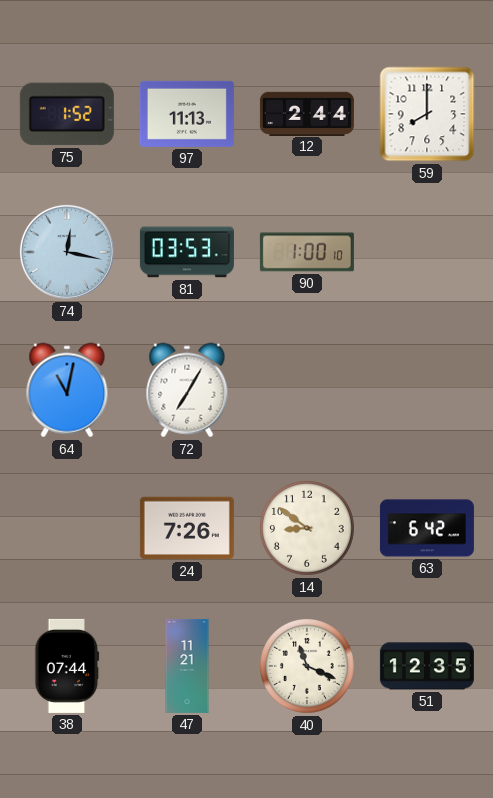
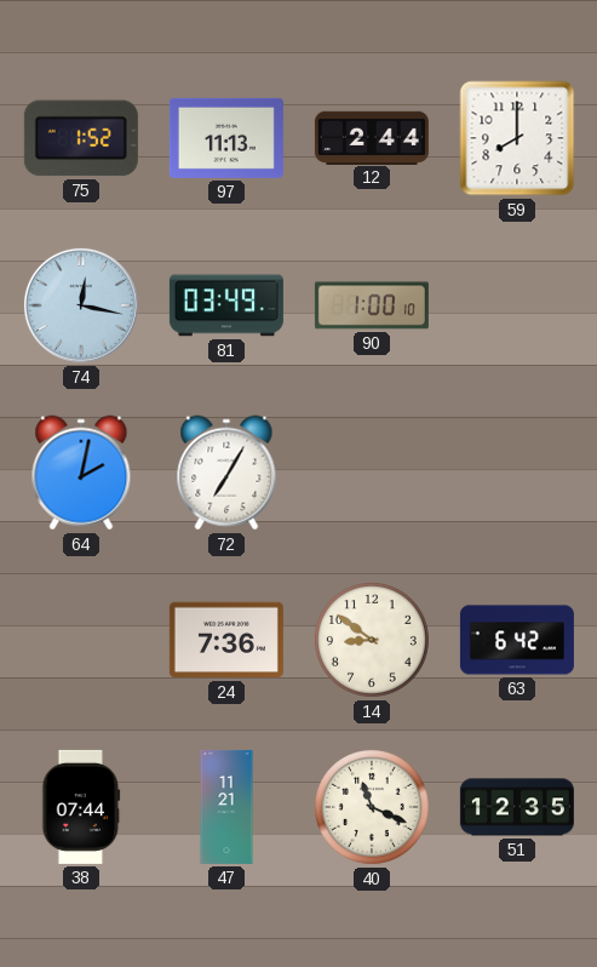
81: 03:53 -> 03:49
64: 11:02 -> 2:02
24: 7:26 -> 7:36
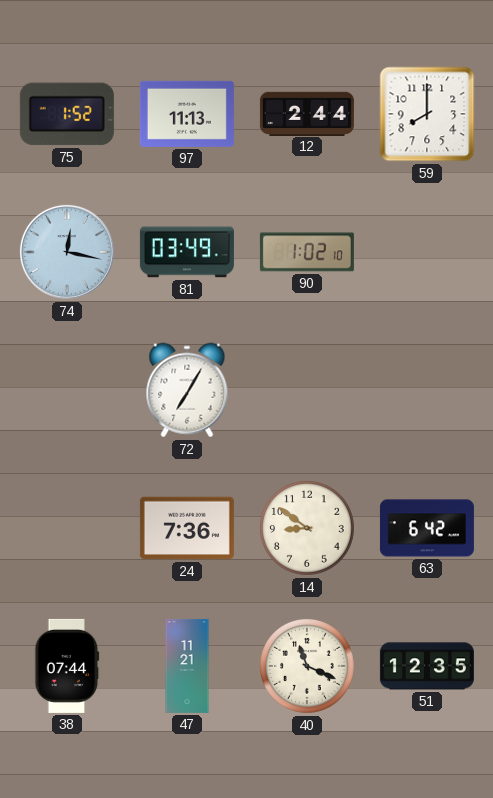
90: 1:00 -> 1:02
64: 2:02 -> none
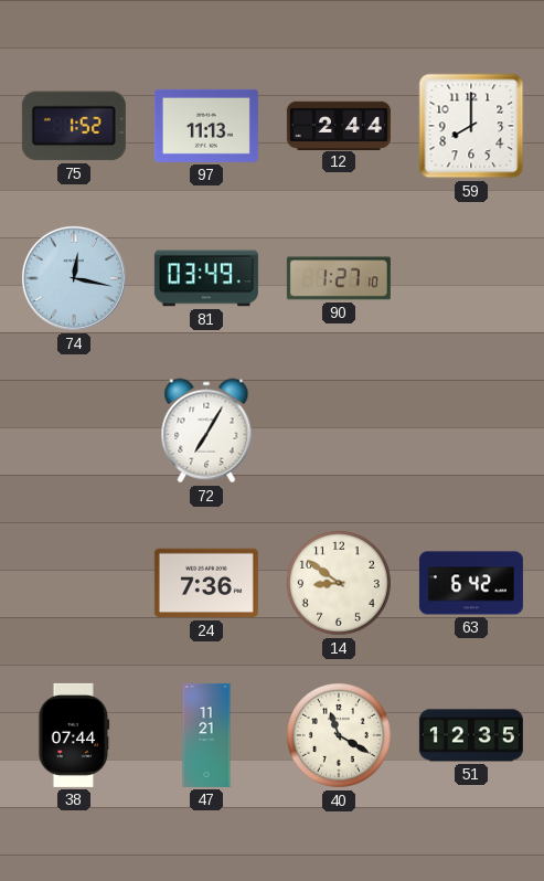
90: 1:02 -> 1:27
40: 11:19 -> 11:20
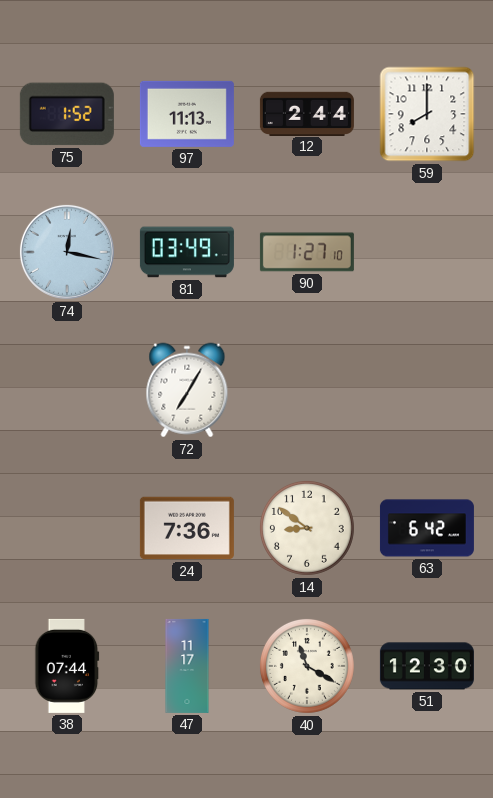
47: 11:21 -> 11:17
51: 12:35 -> 12:30
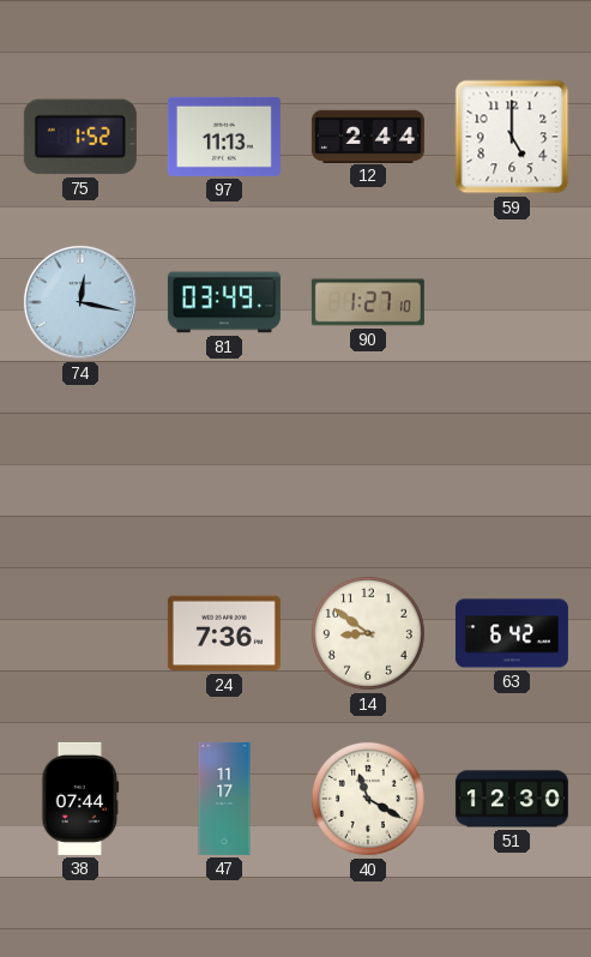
59: 8:00 -> 5:00
72: 7:05 -> none
